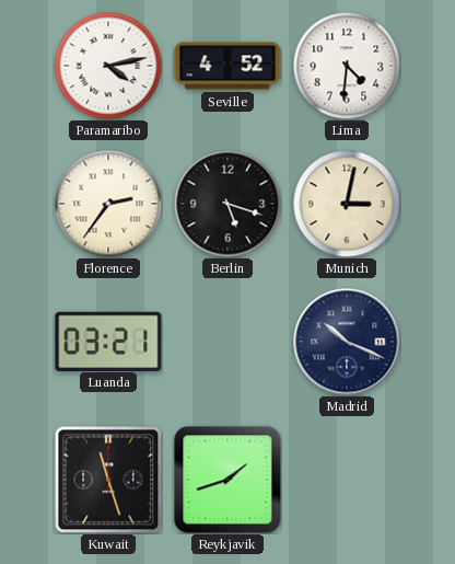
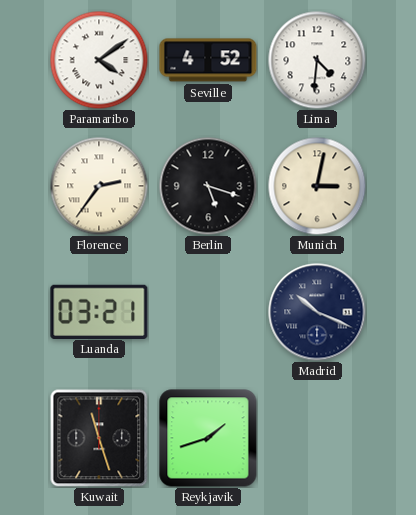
Paramaribo: 4:13 -> 4:09
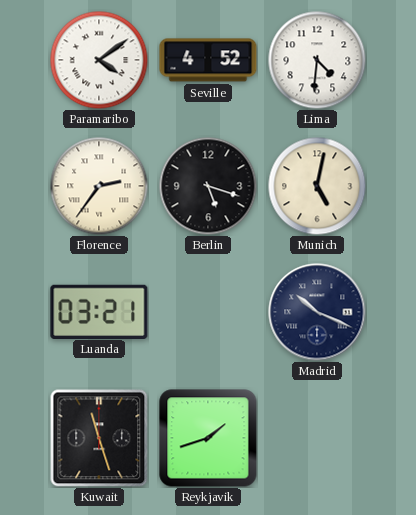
Munich: 3:02 -> 5:02
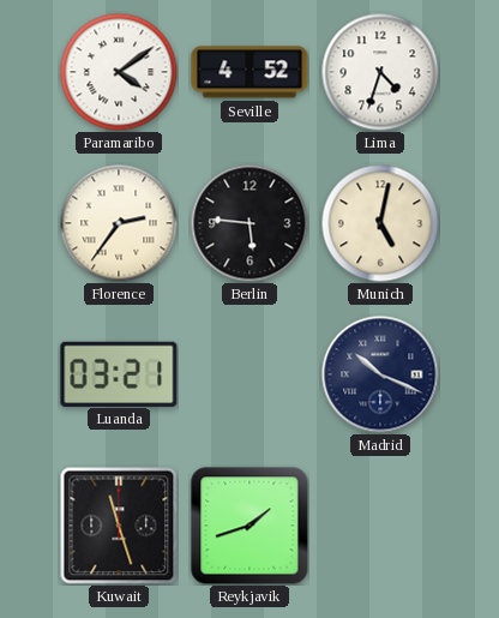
Lima: 4:31 -> 4:33
Berlin: 5:18 -> 5:46
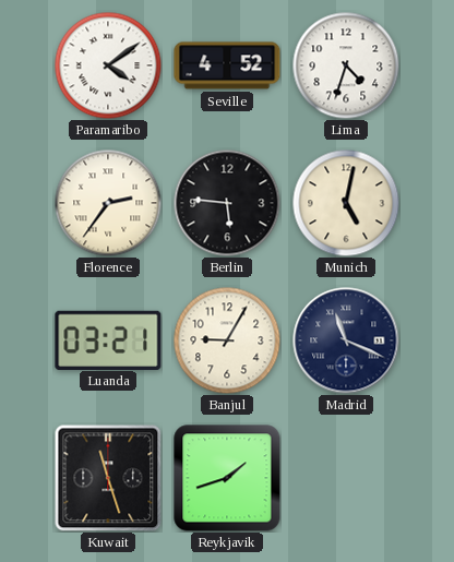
Banjul: none -> 9:05
Madrid: 10:19 -> 11:19
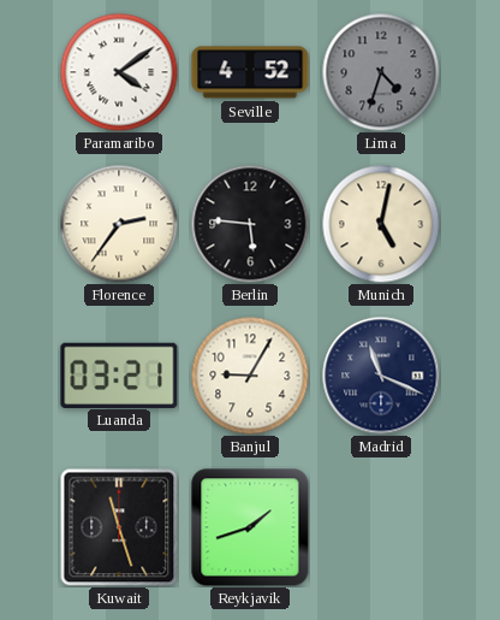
Lima dial: white -> grey
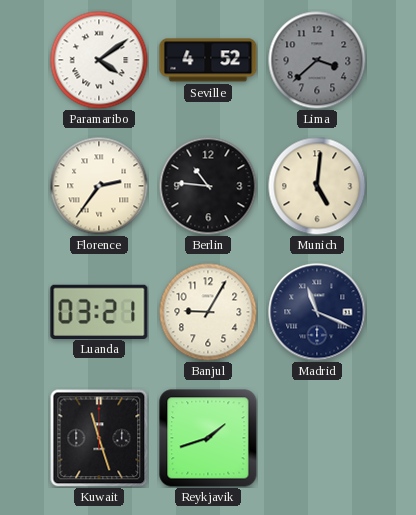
Lima: 4:33 -> 3:38
Berlin: 5:46 -> 10:46
Munich: 5:02 -> 5:01
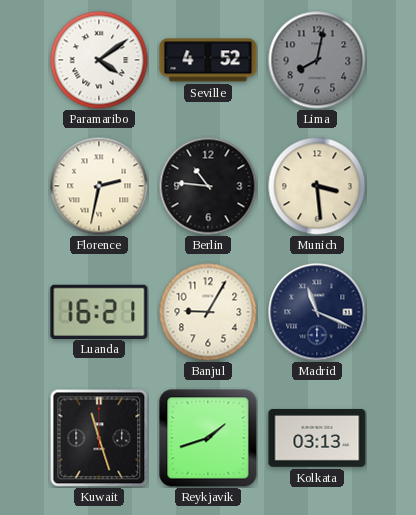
Lima: 3:38 -> 8:02
Florence: 2:36 -> 2:32
Munich: 5:01 -> 3:29
Luanda: 03:21 -> 16:21
Kolkata: none -> 03:13
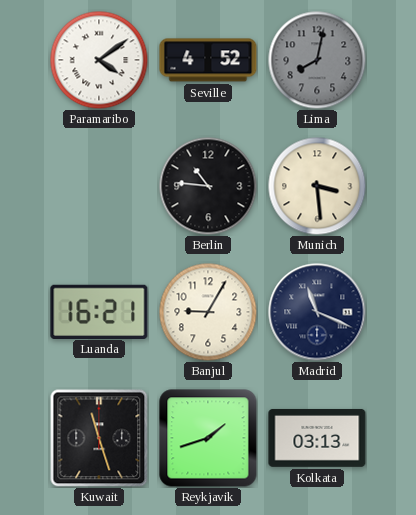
Florence: 2:32 -> none
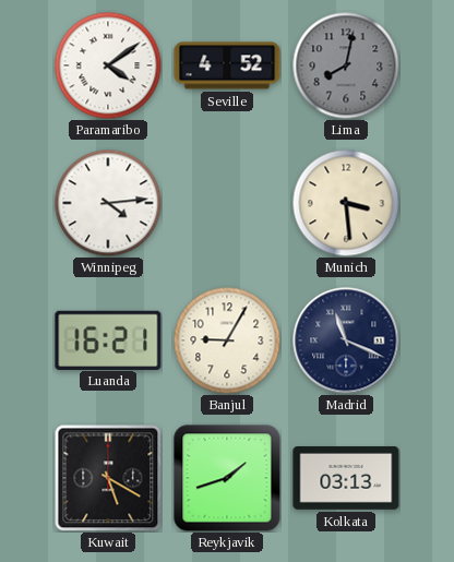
Winnipeg: none -> 4:14
Berlin: 10:46 -> none
Kuwait: 11:27 -> 5:20
